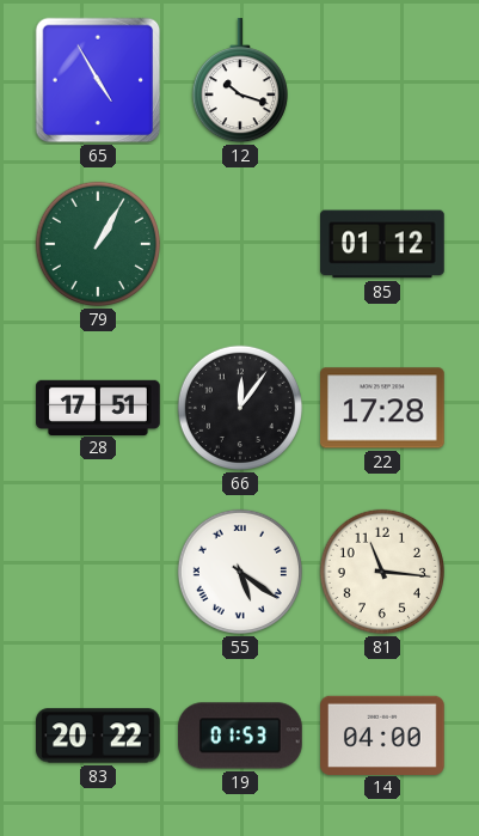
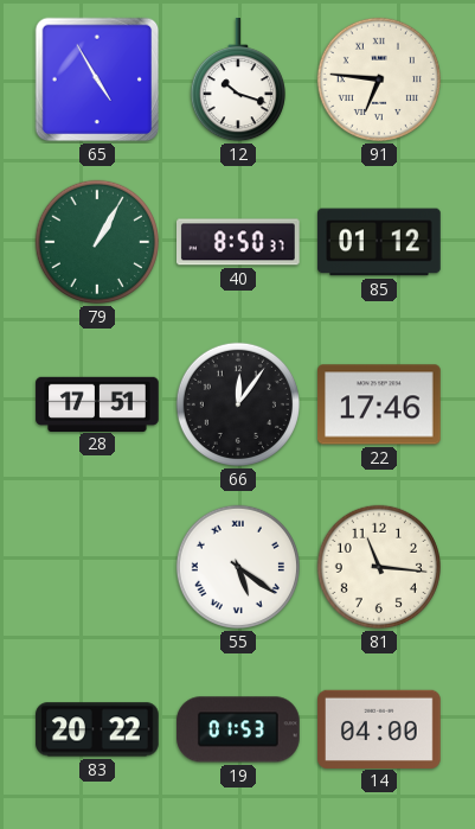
91: none -> 6:46
40: none -> 8:50
22: 17:28 -> 17:46
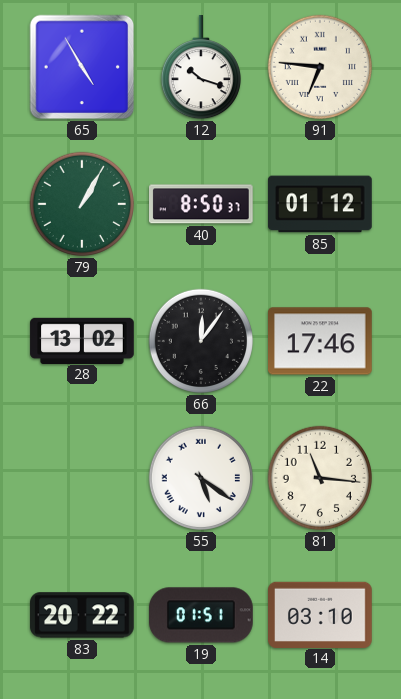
28: 17:51 -> 13:02
19: 01:53 -> 01:51
14: 04:00 -> 03:10
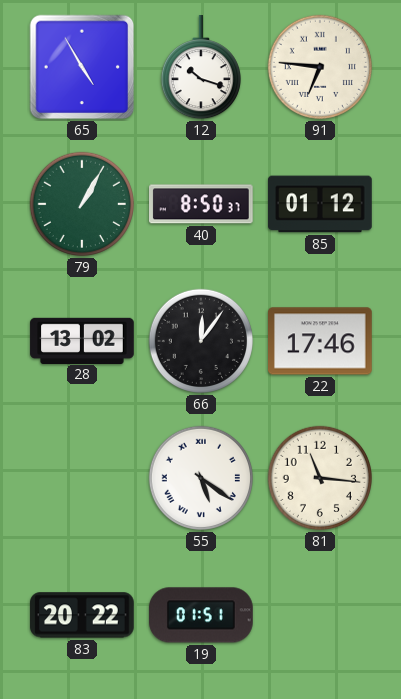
14: 03:10 -> none
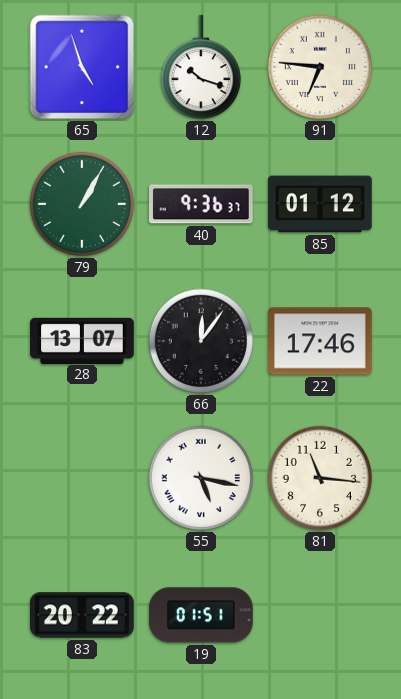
65: 4:55 -> 4:57
40: 8:50 -> 9:36
28: 13:02 -> 13:07
55: 5:21 -> 5:17
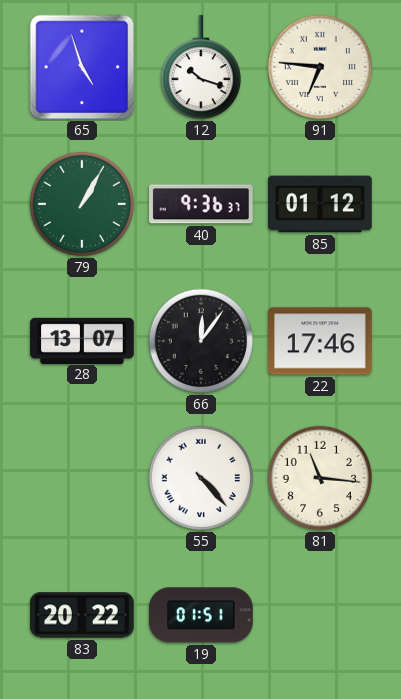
55: 5:17 -> 4:23
